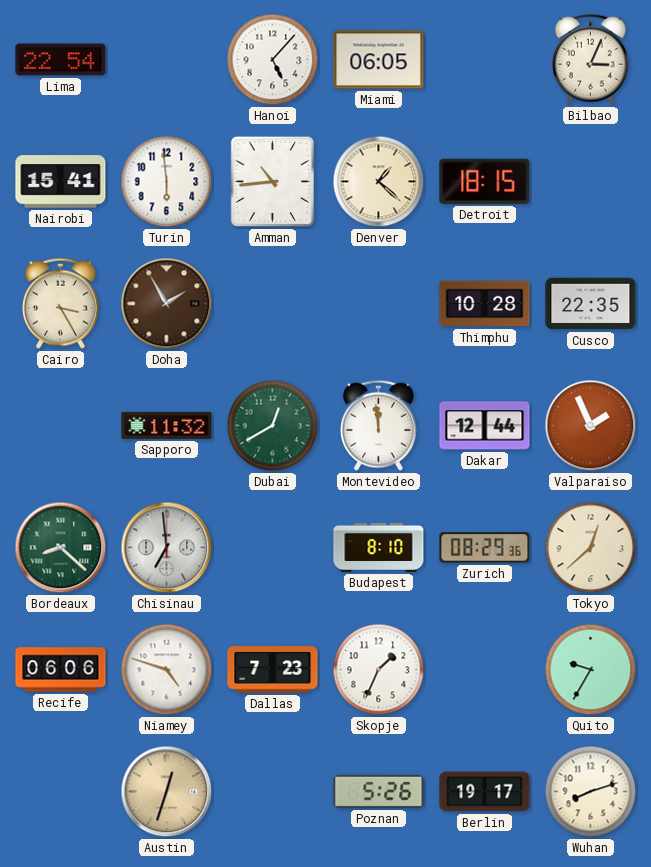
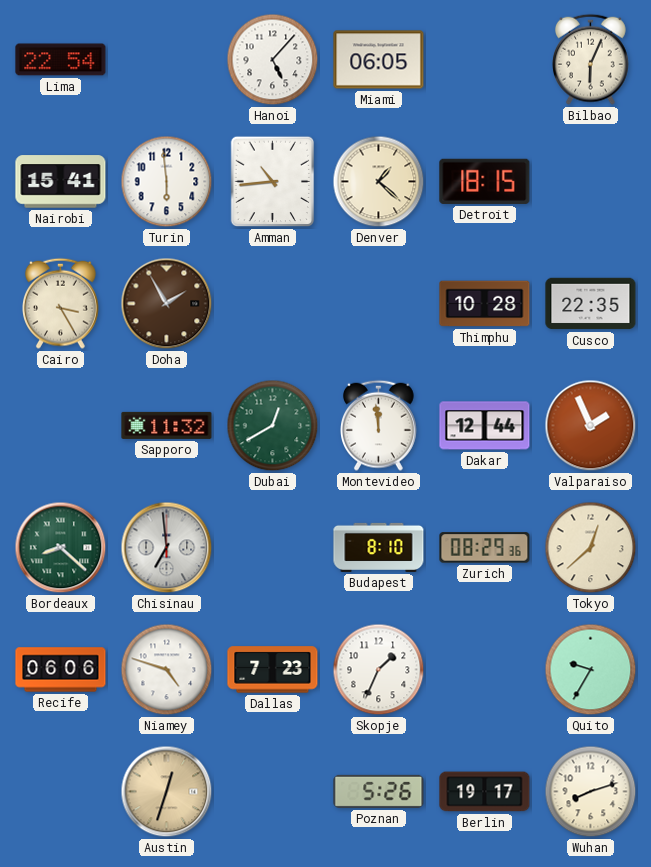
Bilbao: 3:04 -> 6:04
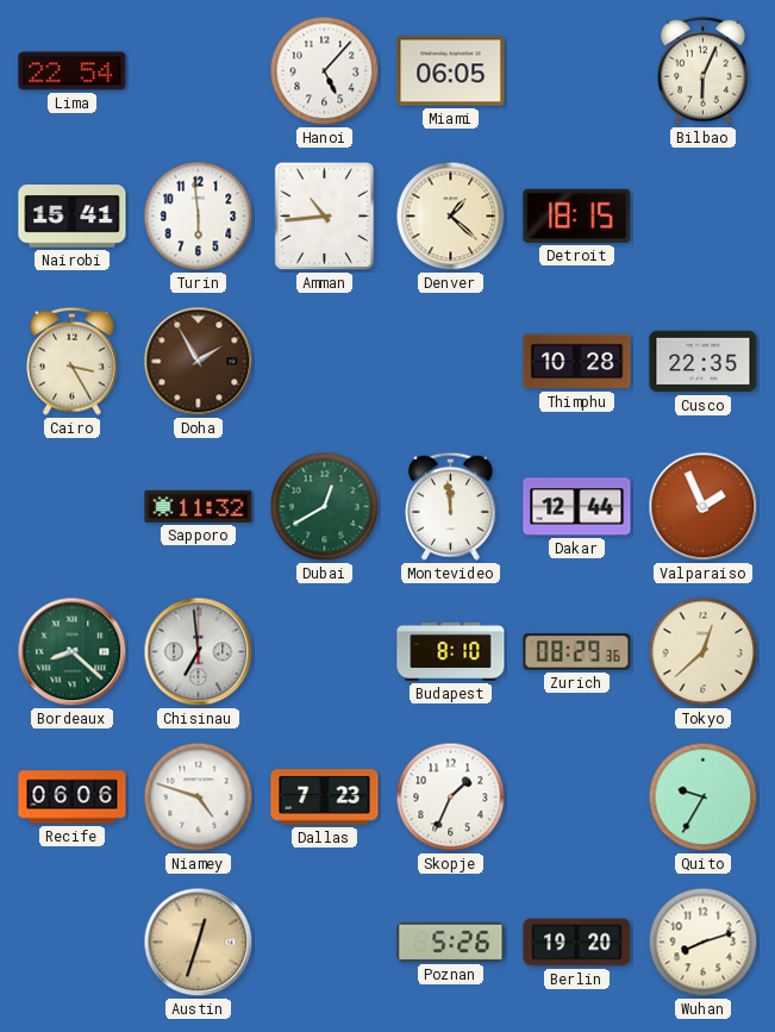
Berlin: 19:17 -> 19:20
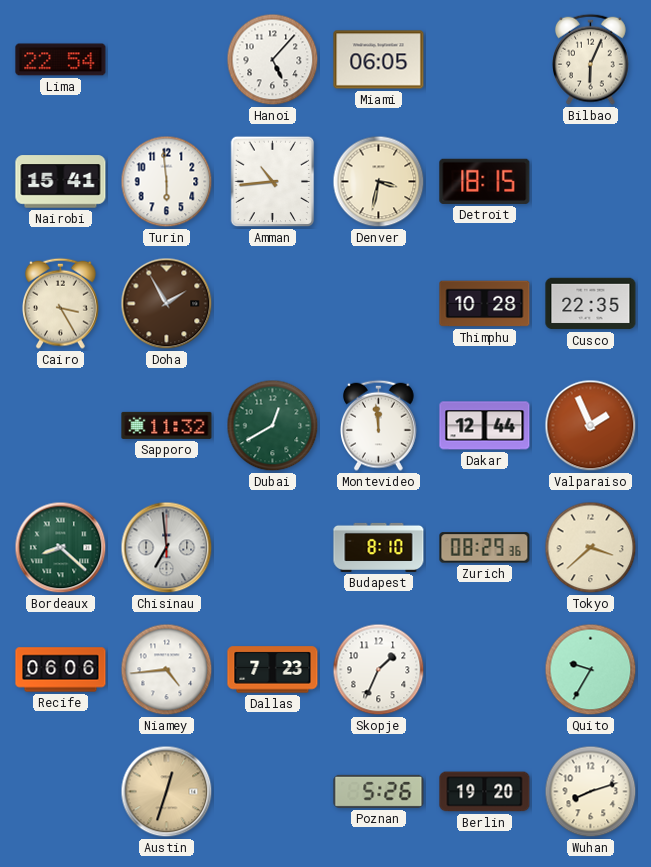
Denver: 1:22 -> 3:32
Tokyo: 12:38 -> 3:38
Niamey: 4:48 -> 4:44
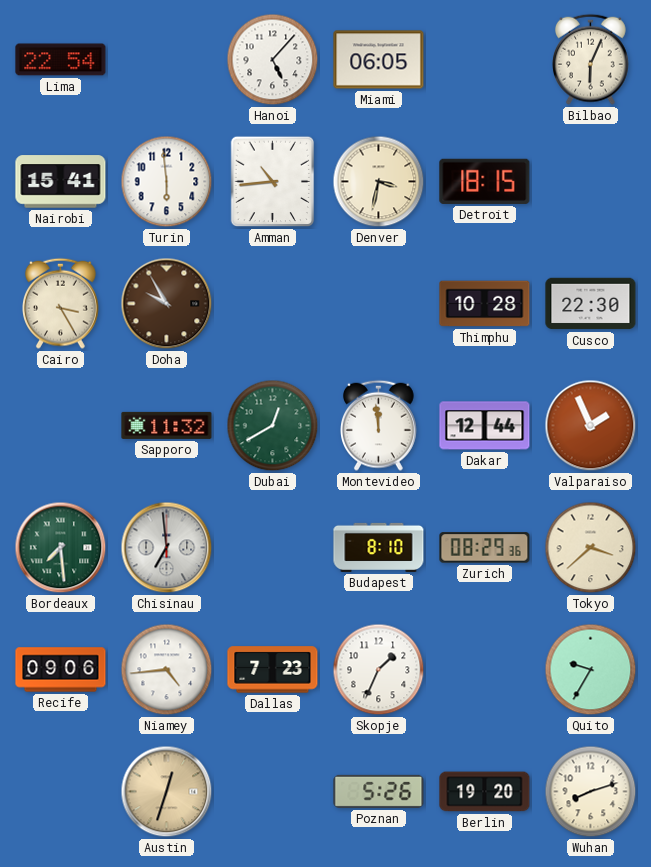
Doha: 1:55 -> 9:55
Cusco: 22:35 -> 22:30
Bordeaux: 8:22 -> 7:29
Recife: 06:06 -> 09:06
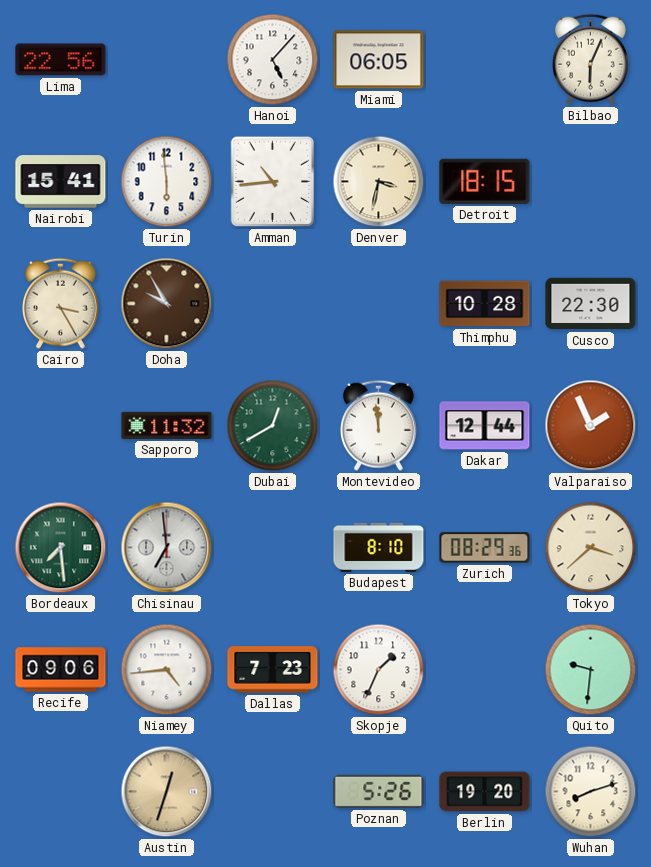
Lima: 22:54 -> 22:56
Quito: 9:35 -> 9:31
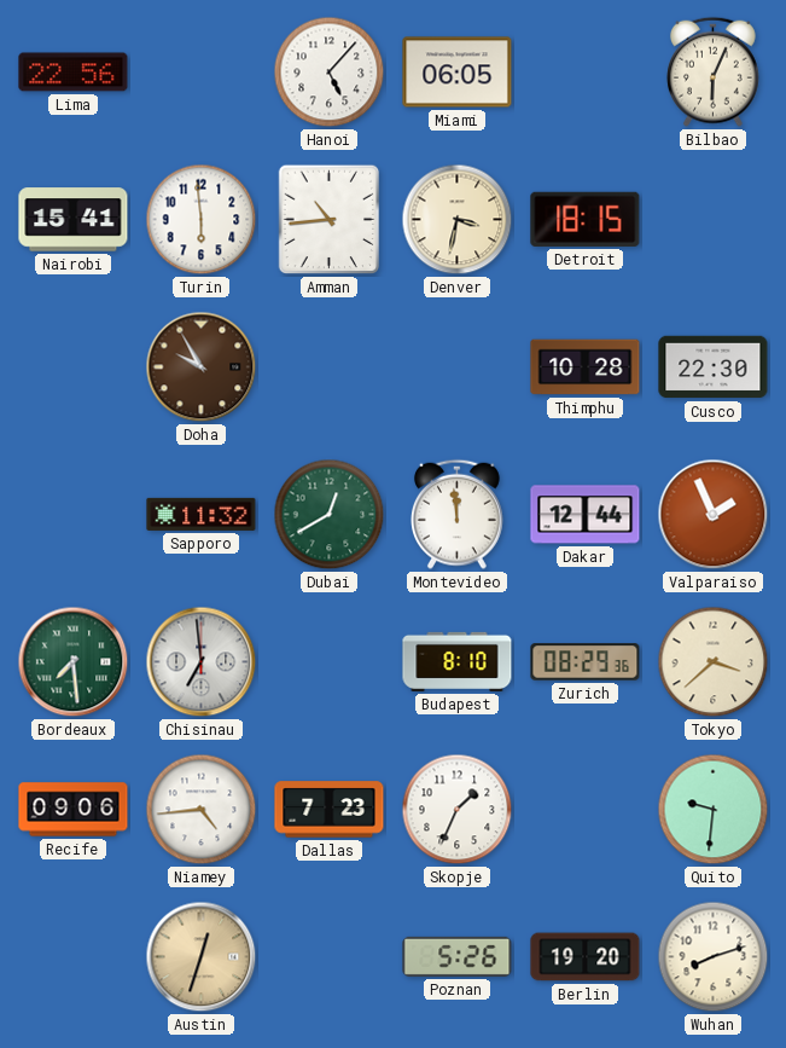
Cairo: 3:25 -> none
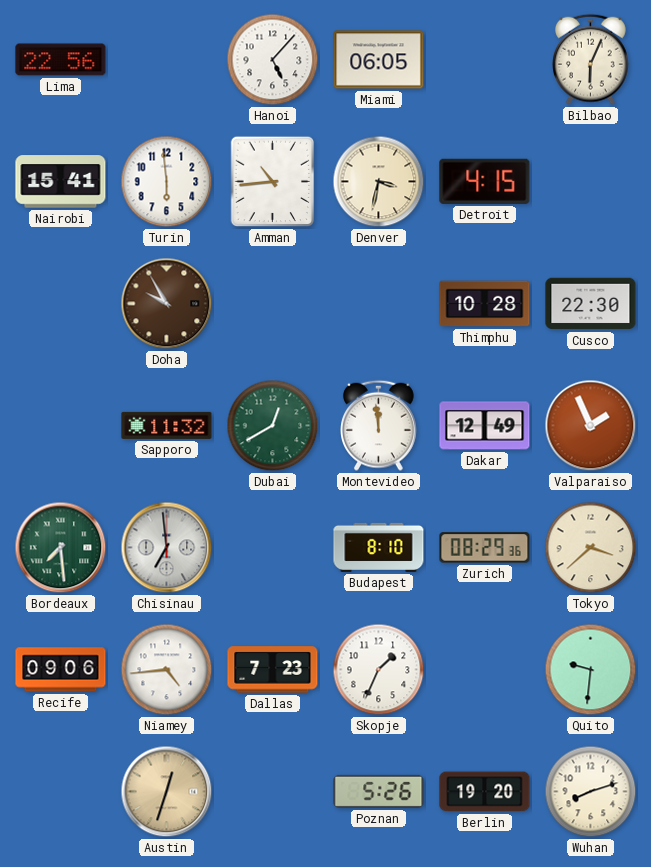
Detroit: 18:15 -> 4:15
Dakar: 12:44 -> 12:49
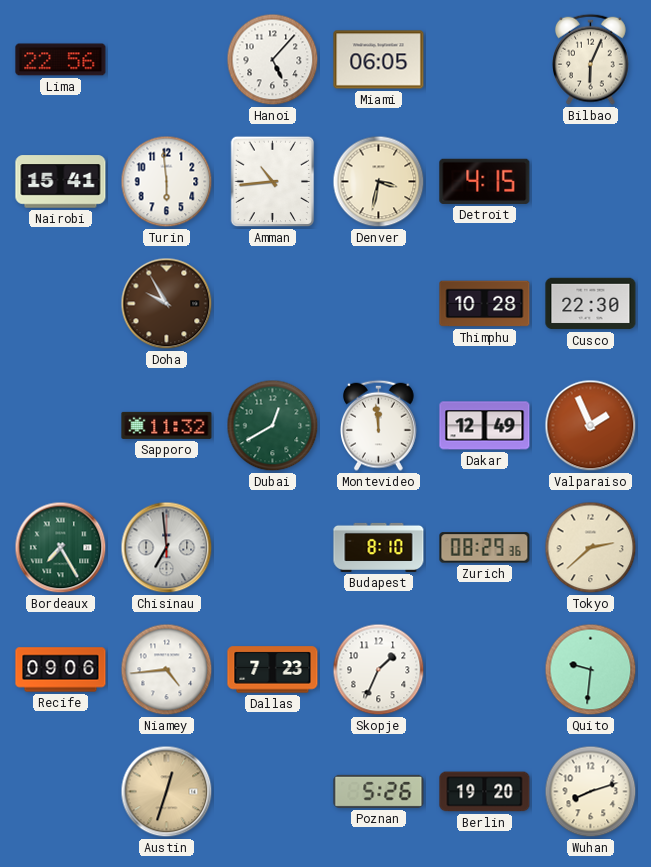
Bordeaux: 7:29 -> 7:25
Tokyo: 3:38 -> 2:38
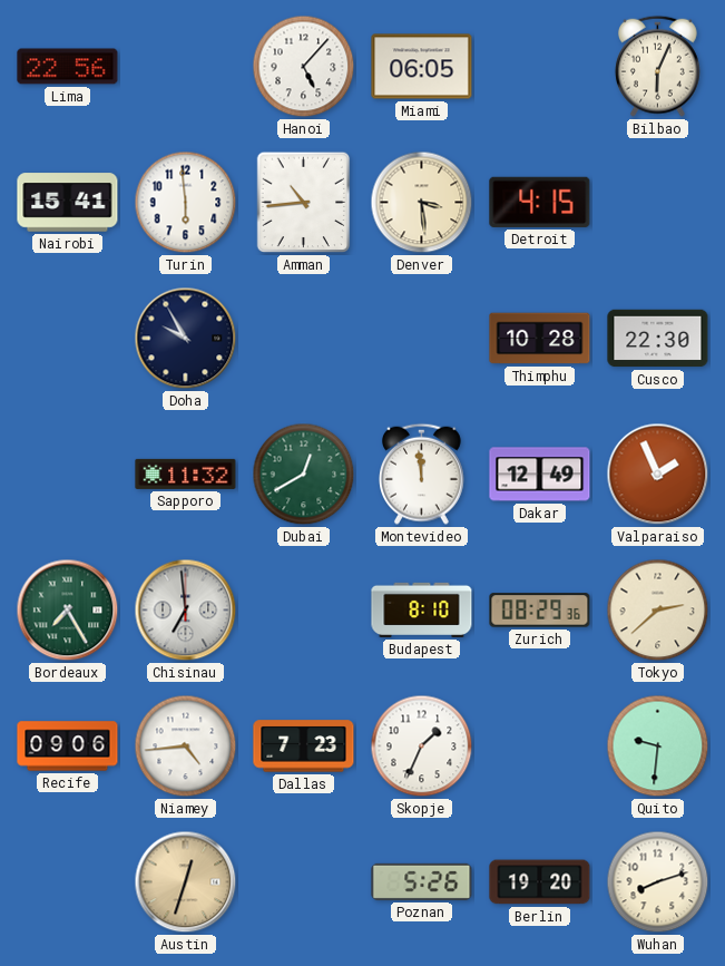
Denver: 3:32 -> 3:29
Doha dial: brown -> navy
